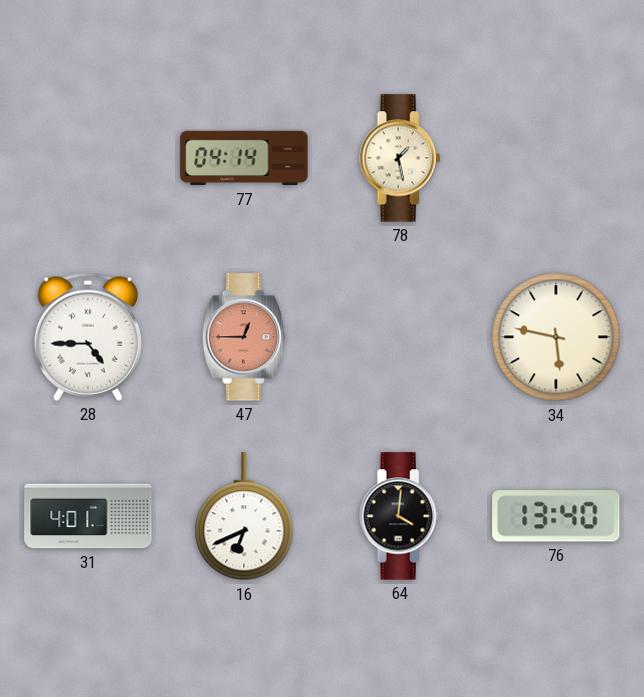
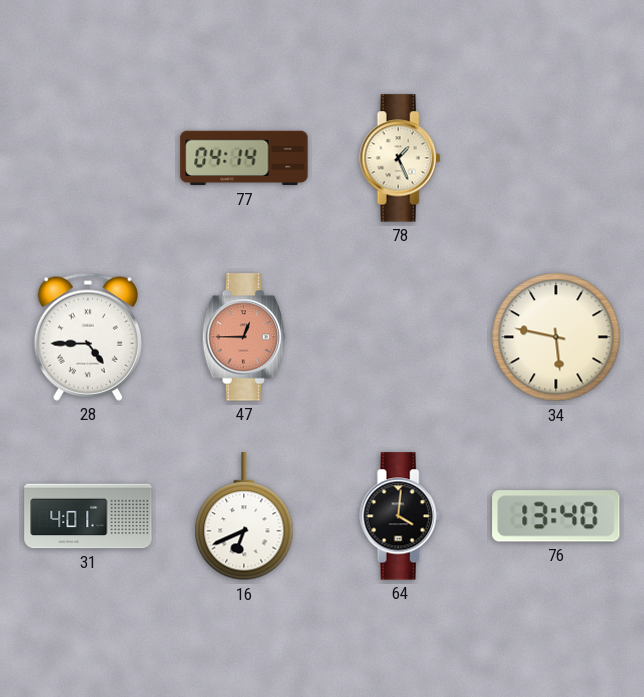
78: 1:28 -> 1:26
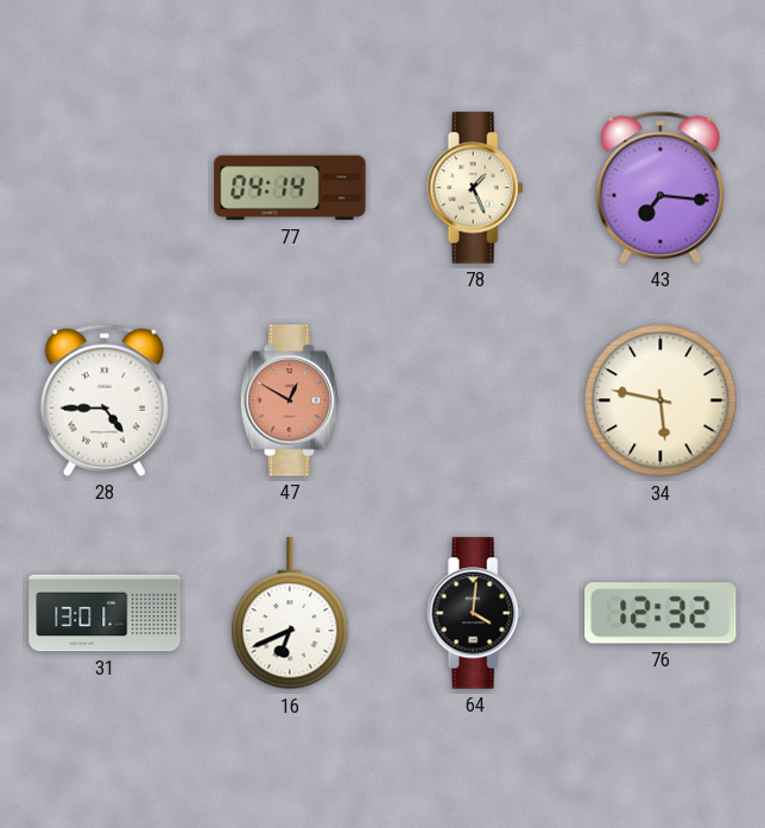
43: none -> 7:16
47: 12:45 -> 12:50
31: 4:01 -> 13:01
76: 13:40 -> 12:32
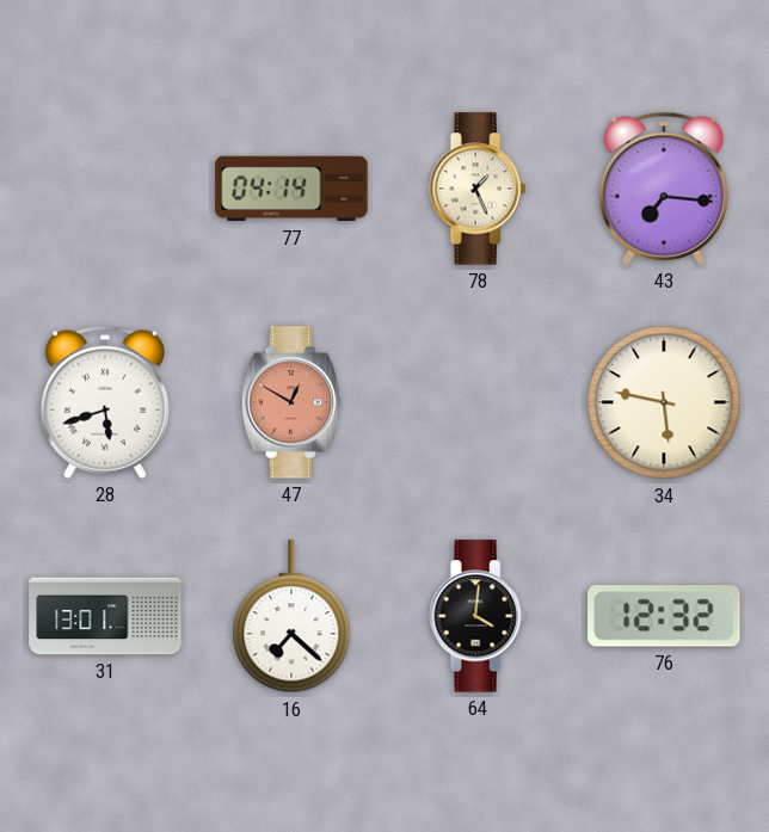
28: 4:45 -> 5:42
16: 6:41 -> 7:22
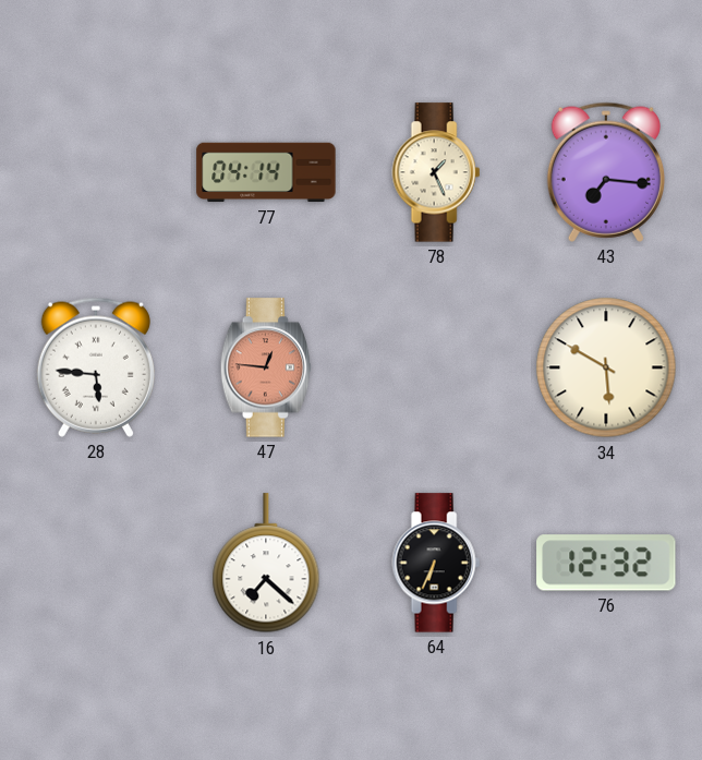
28: 5:42 -> 5:46
47: 12:50 -> 12:46
34: 5:47 -> 5:50
31: 13:01 -> none
64: 4:01 -> 6:34
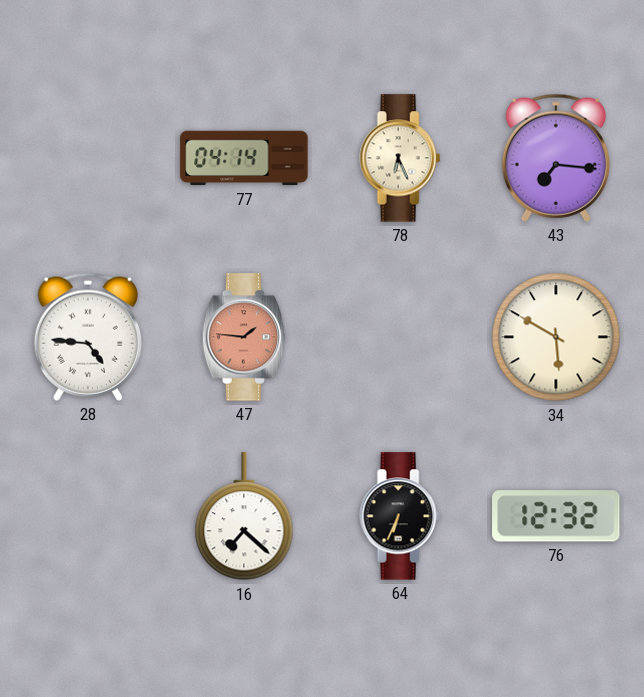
78: 1:26 -> 6:26
28: 5:46 -> 4:46
47: 12:46 -> 1:46
